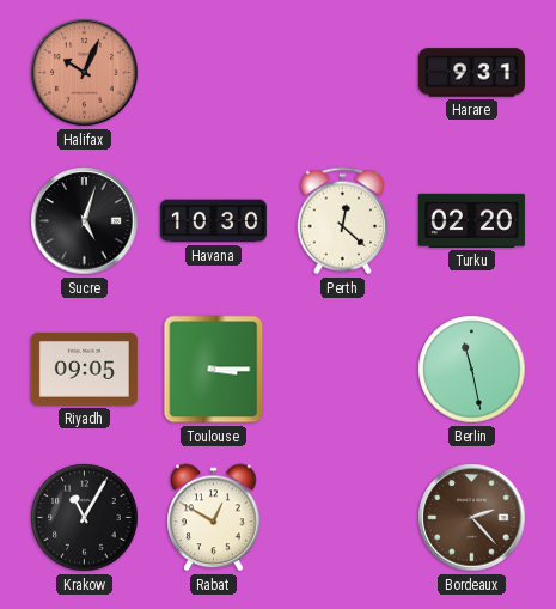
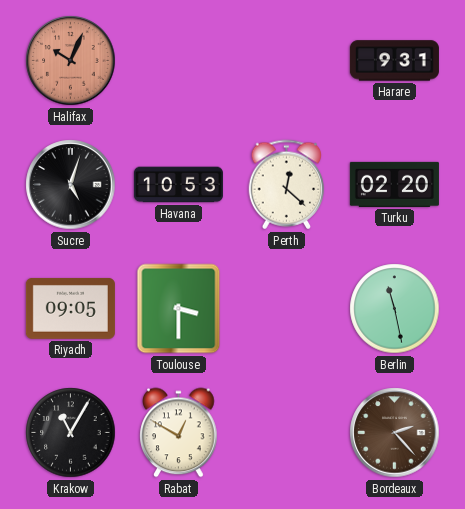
Havana: 10:30 -> 10:53
Toulouse: 3:15 -> 3:30
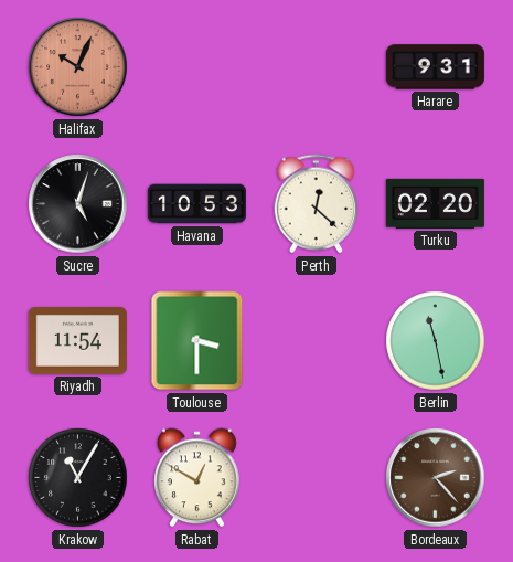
Riyadh: 09:05 -> 11:54
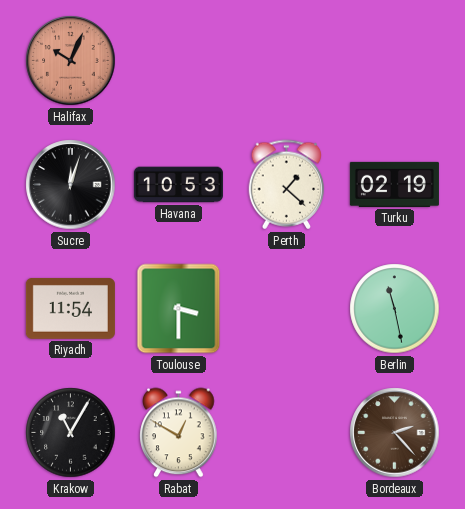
Harare: 9:31 -> none
Sucre: 5:03 -> 12:03
Perth: 12:22 -> 1:22
Turku: 02:20 -> 02:19
